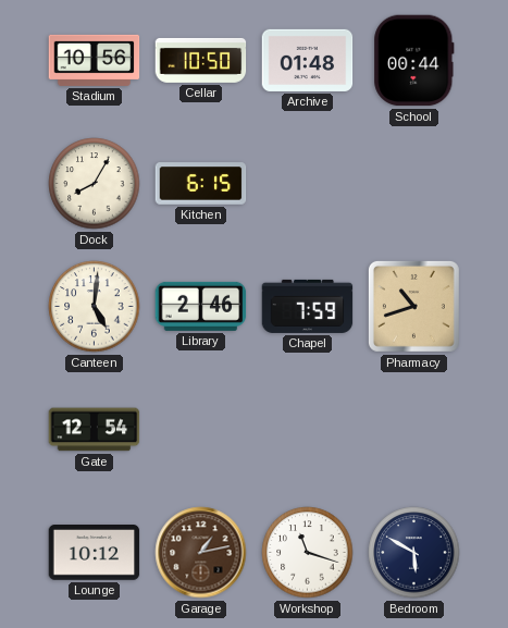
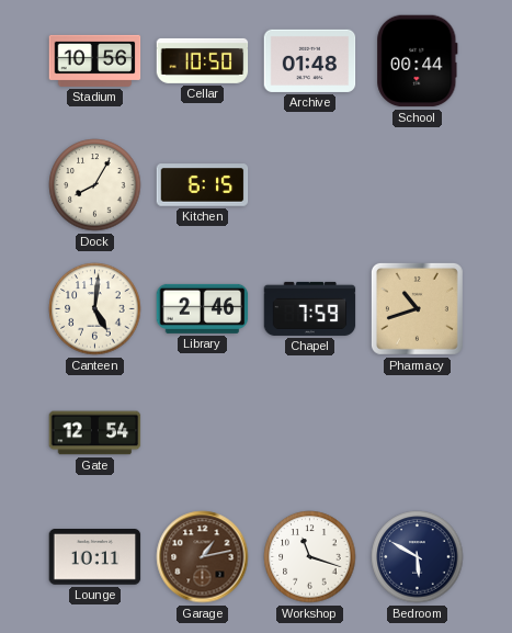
Lounge: 10:12 -> 10:11
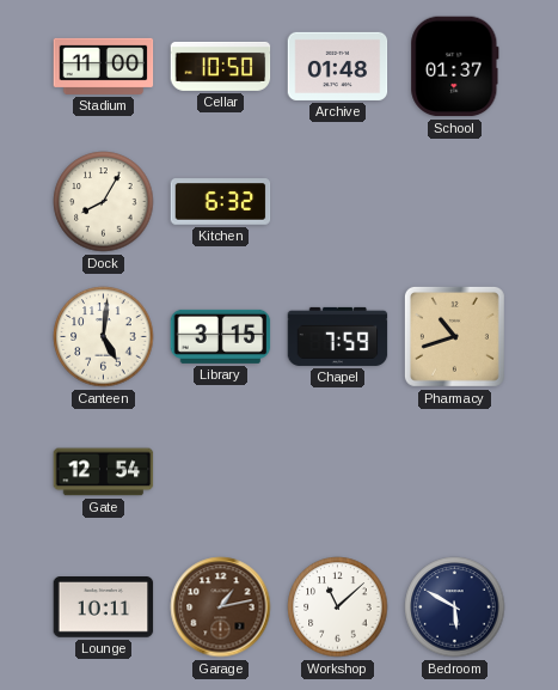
Stadium: 10:56 -> 11:00
School: 00:44 -> 01:37
Kitchen: 6:15 -> 6:32
Library: 2:46 -> 3:15
Workshop: 11:18 -> 11:08
